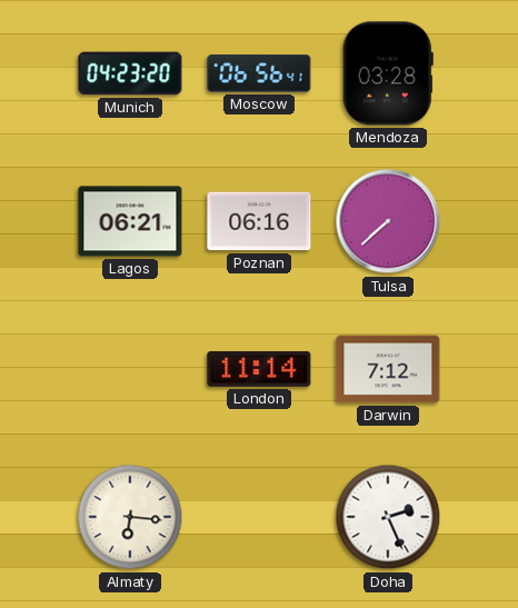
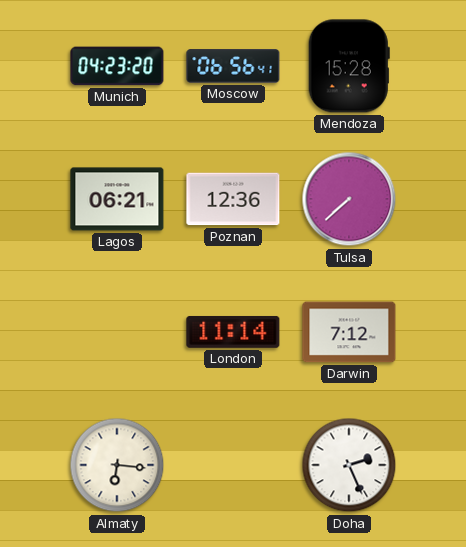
Mendoza: 03:28 -> 15:28
Poznan: 06:16 -> 12:36
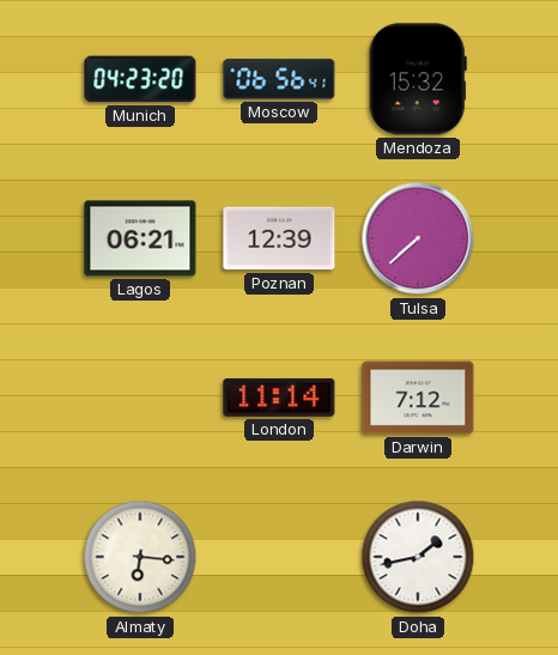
Mendoza: 15:28 -> 15:32
Poznan: 12:36 -> 12:39
Doha: 2:26 -> 1:43
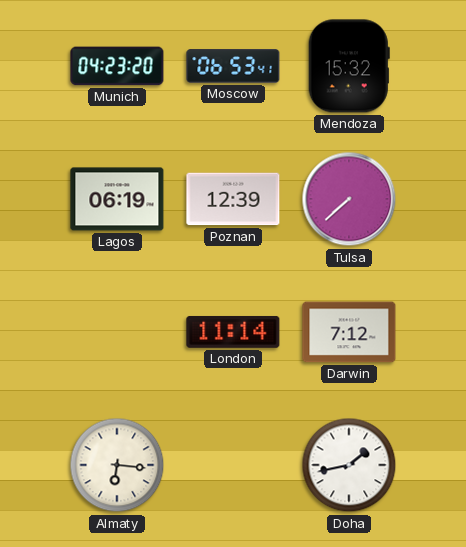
Moscow: 06:56 -> 06:53
Lagos: 06:21 -> 06:19
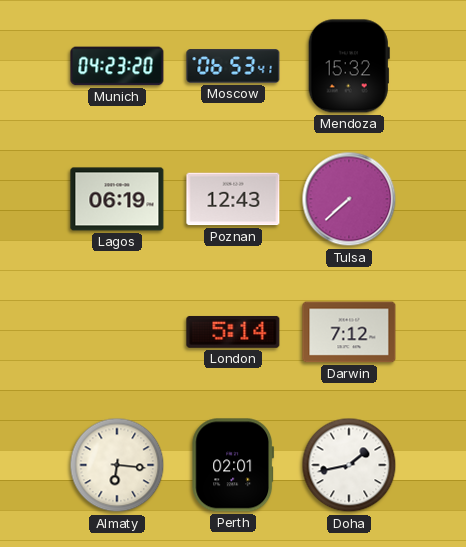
Poznan: 12:39 -> 12:43
London: 11:14 -> 5:14
Perth: none -> 02:01
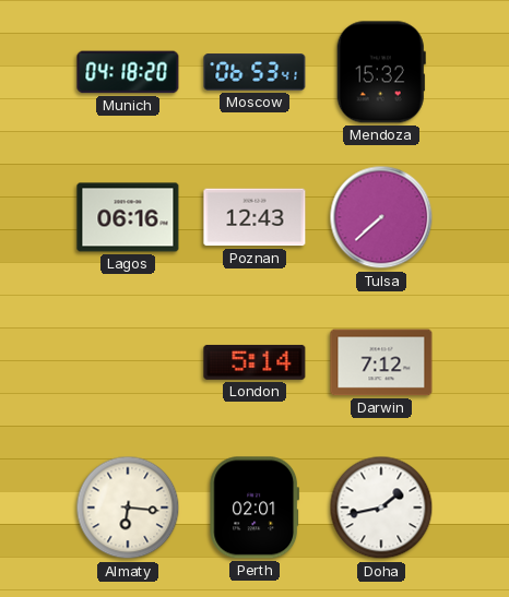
Munich: 04:23 -> 04:18
Lagos: 06:19 -> 06:16
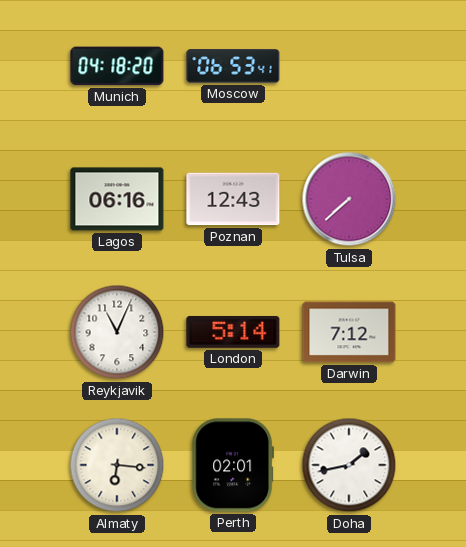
Mendoza: 15:32 -> none
Reykjavik: none -> 11:04
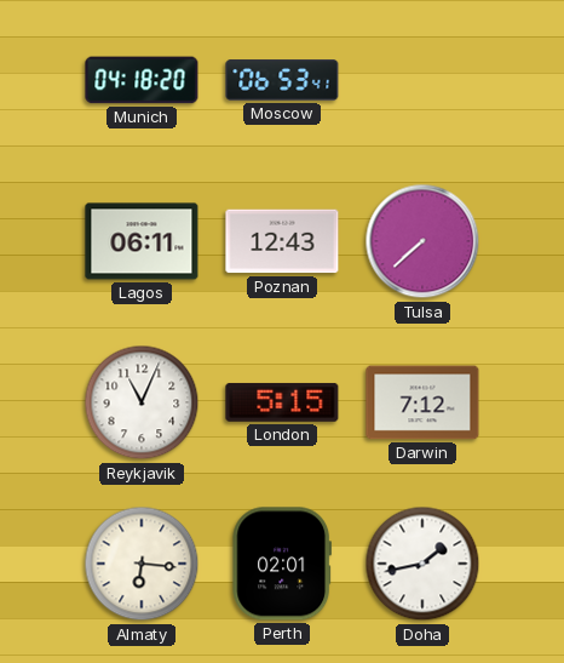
Lagos: 06:16 -> 06:11
London: 5:14 -> 5:15
